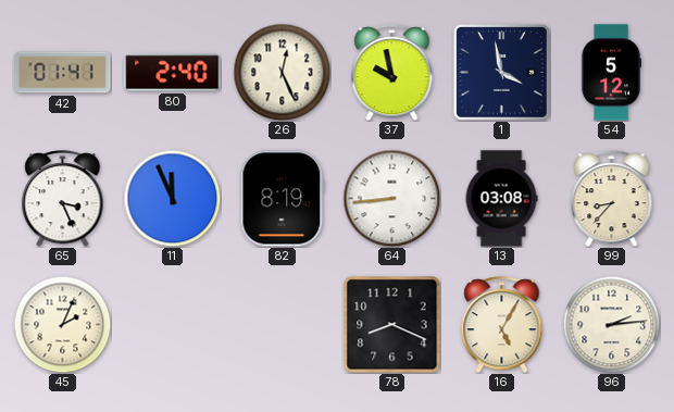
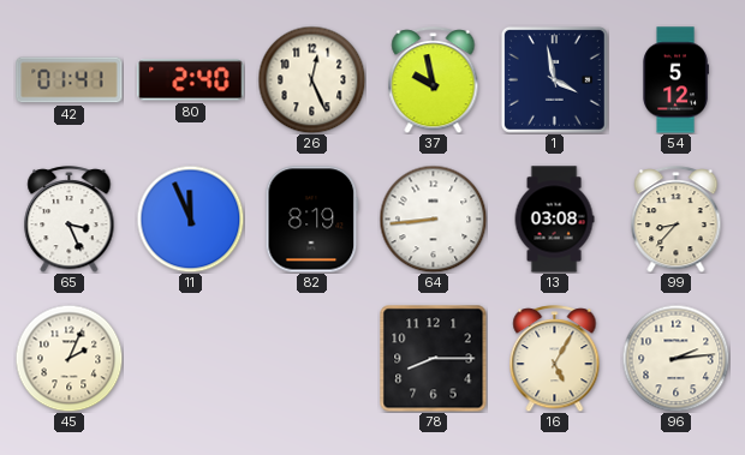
78: 8:19 -> 8:15
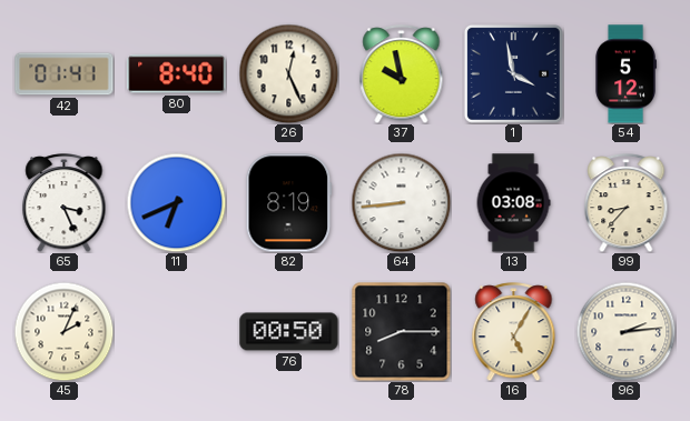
80: 2:40 -> 8:40
11: 11:56 -> 6:41
76: none -> 00:50
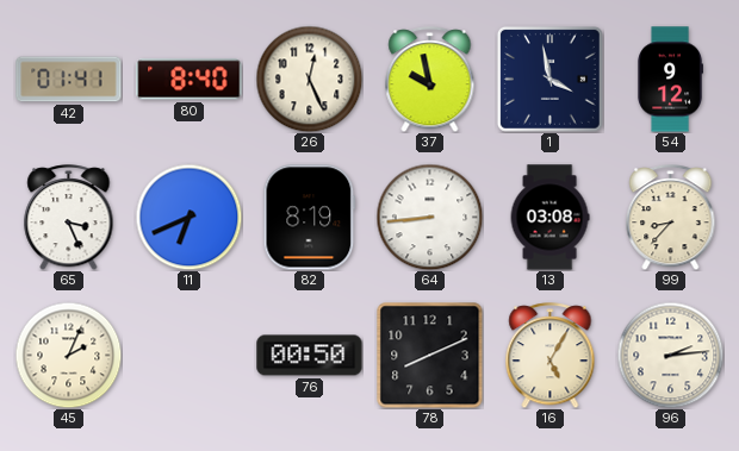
54: 5:12 -> 9:12
78: 8:15 -> 8:11
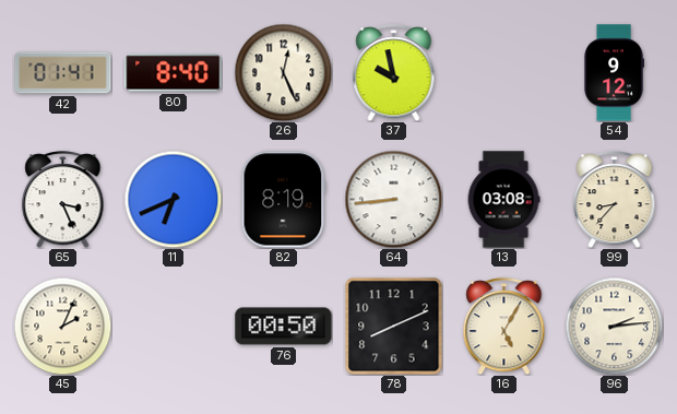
1: 3:58 -> none
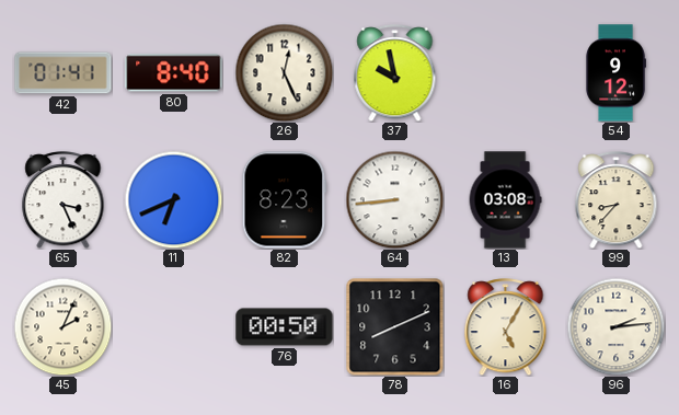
82: 8:19 -> 8:23
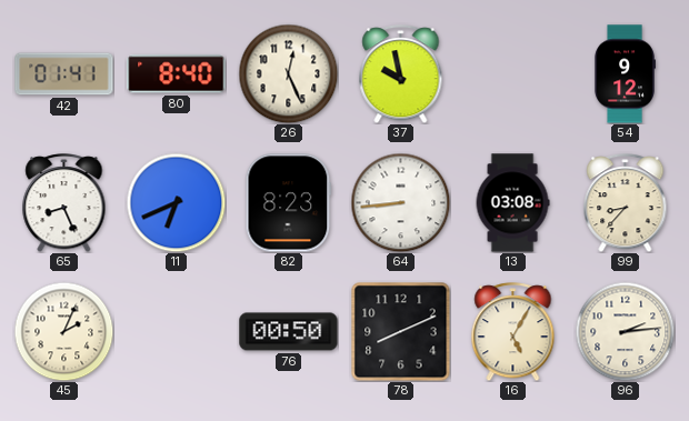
65: 3:26 -> 8:26
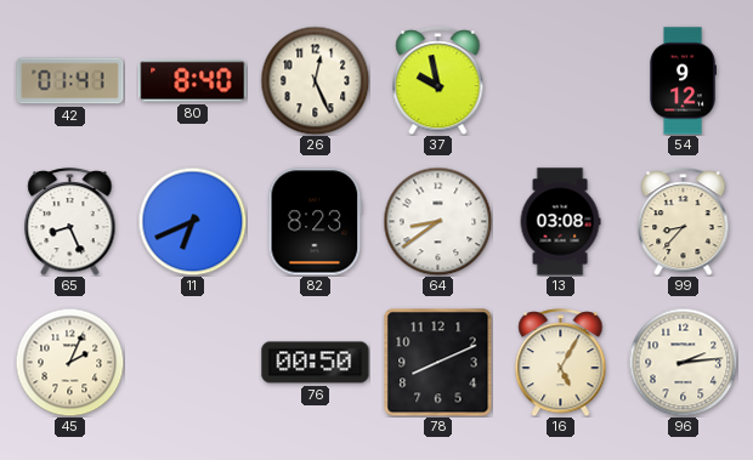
64: 8:44 -> 8:39
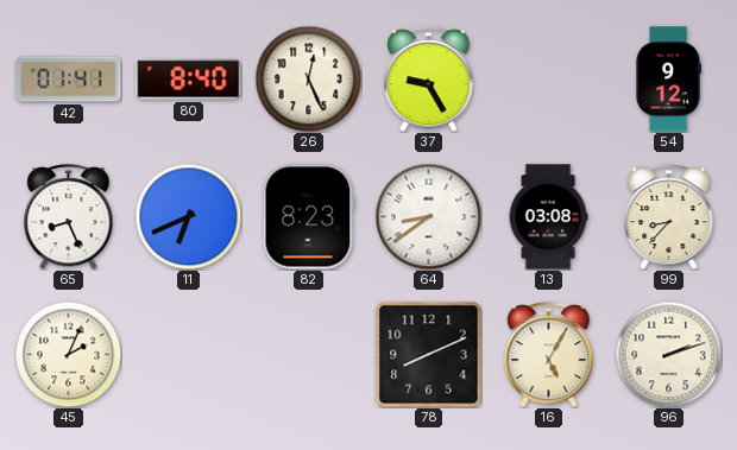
37: 9:58 -> 9:25
76: 00:50 -> none
96: 2:14 -> 2:12
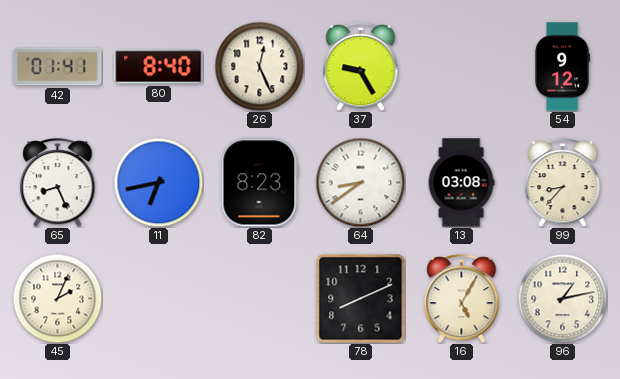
11: 6:41 -> 6:43
96: 2:12 -> 1:13
